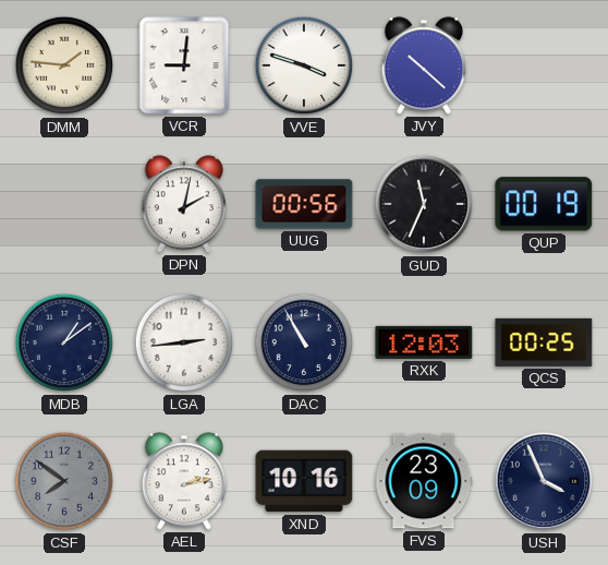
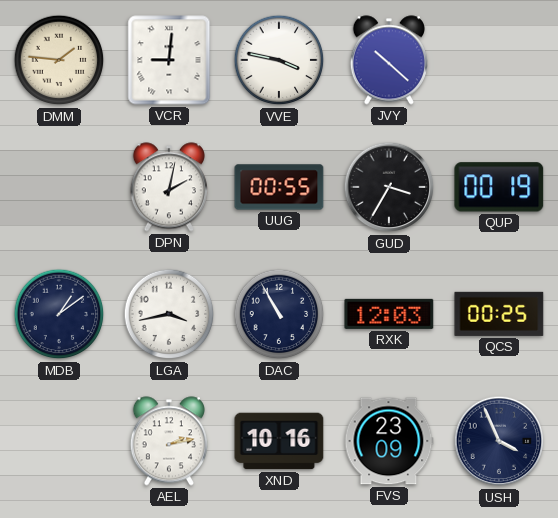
VVE: 3:48 -> 3:47
UUG: 00:56 -> 00:55
GUD: 11:34 -> 3:35
LGA: 2:44 -> 3:43
CSF: 7:51 -> none
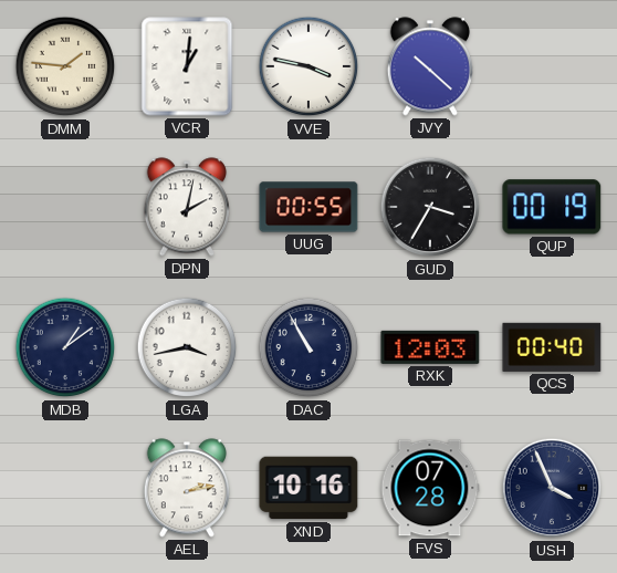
VCR: 9:01 -> 1:01
QCS: 00:25 -> 00:40
FVS: 23:09 -> 07:28
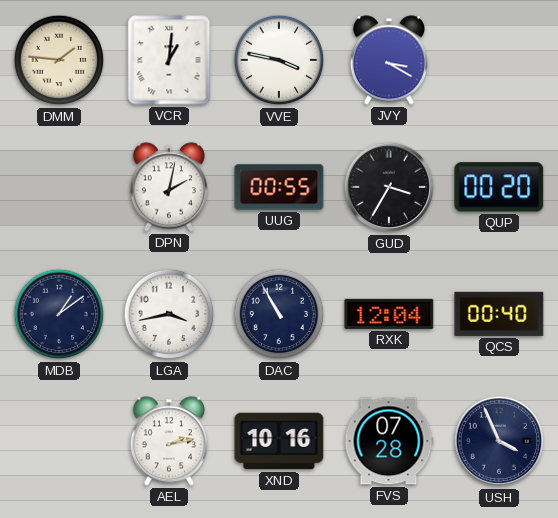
JVY: 10:22 -> 3:20
QUP: 00:19 -> 00:20
RXK: 12:03 -> 12:04
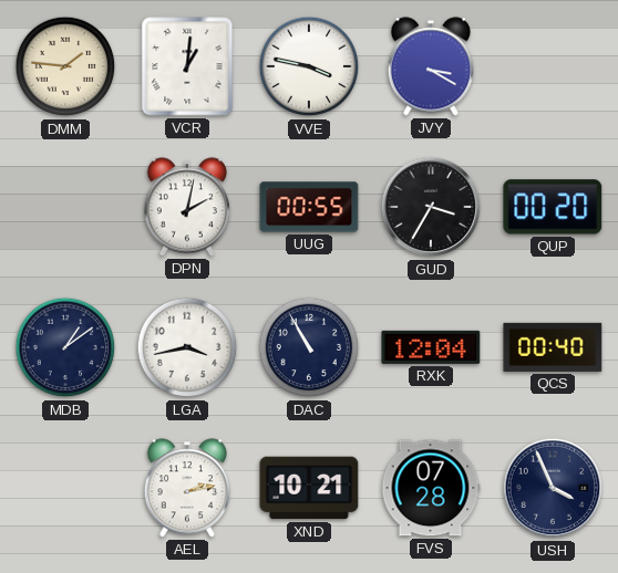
XND: 10:16 -> 10:21
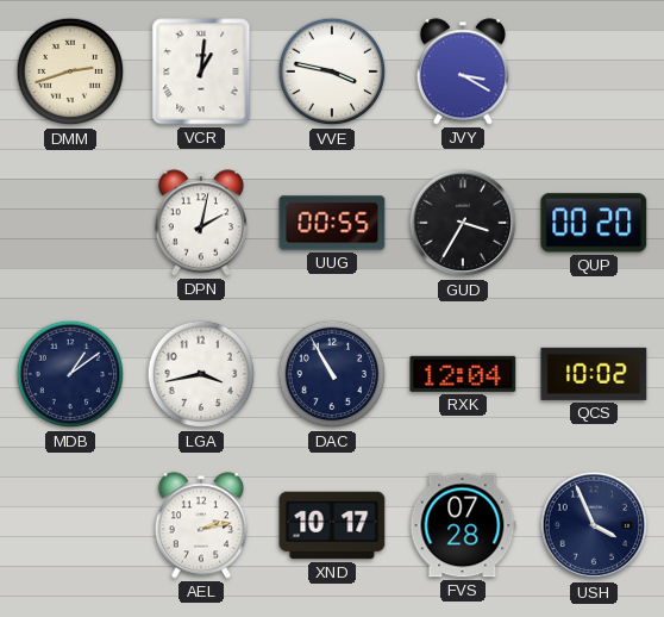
DMM: 1:46 -> 2:42
QCS: 00:40 -> 10:02
XND: 10:21 -> 10:17
